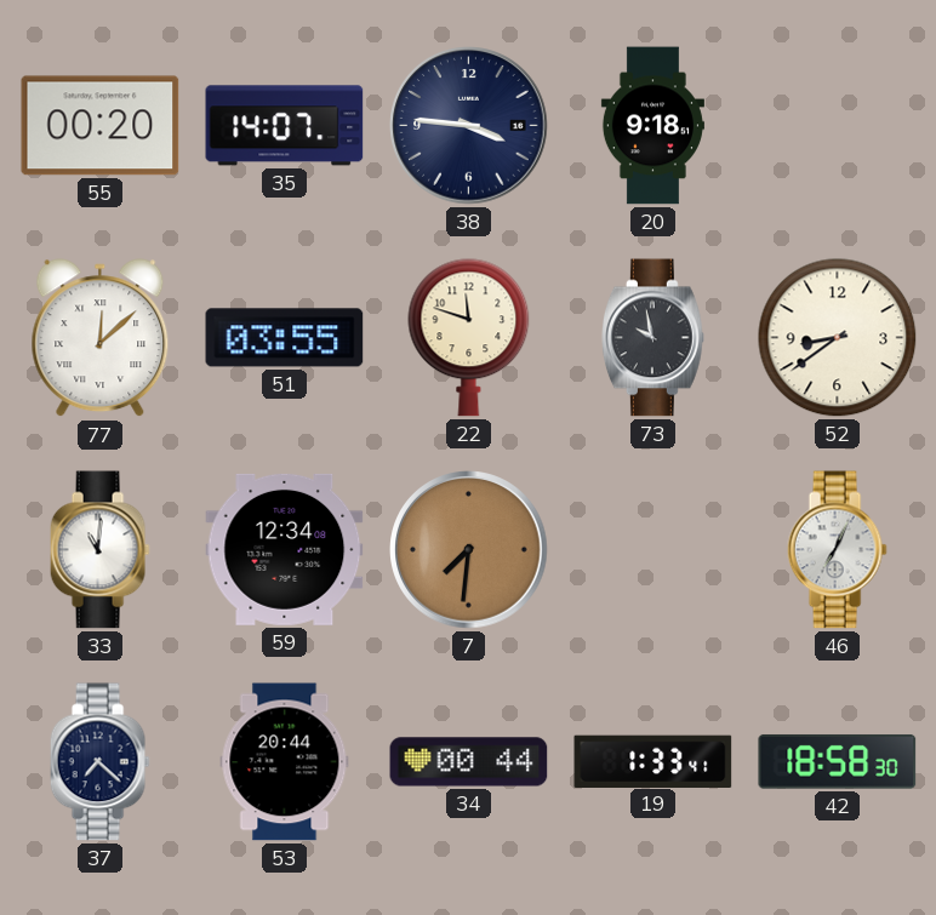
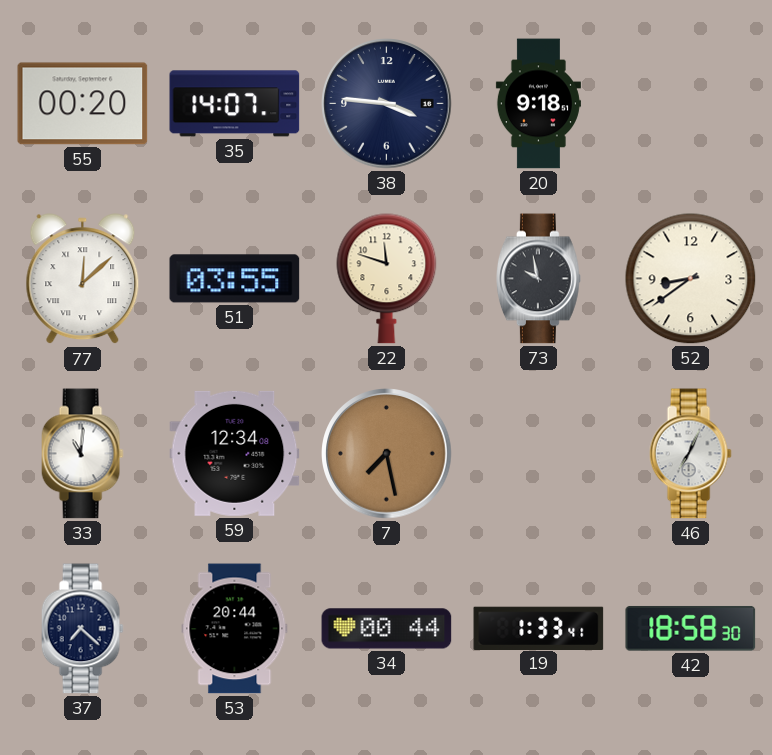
7: 7:31 -> 7:28
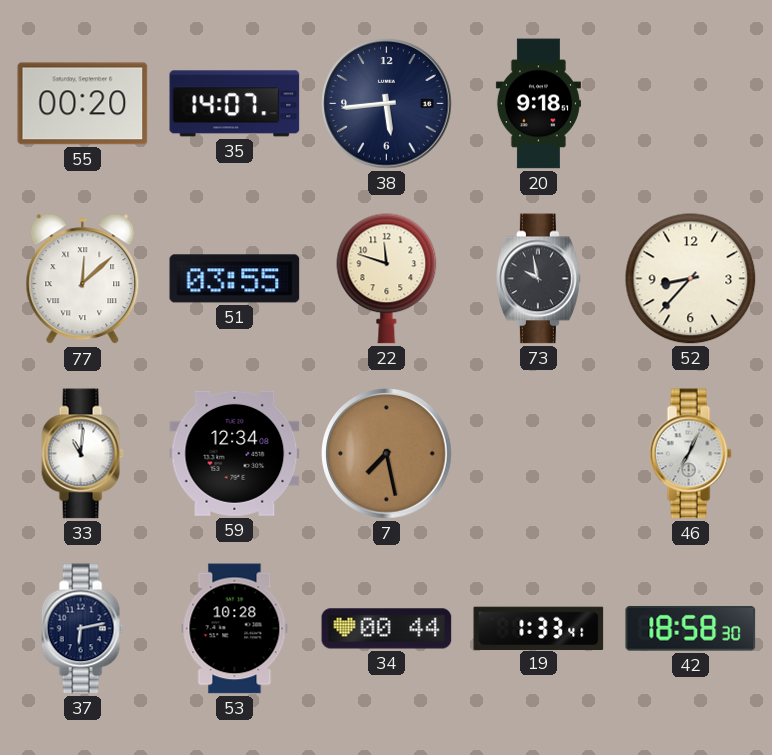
38: 3:46 -> 5:44
52: 8:39 -> 8:37
37: 7:22 -> 6:13
53: 20:44 -> 10:28
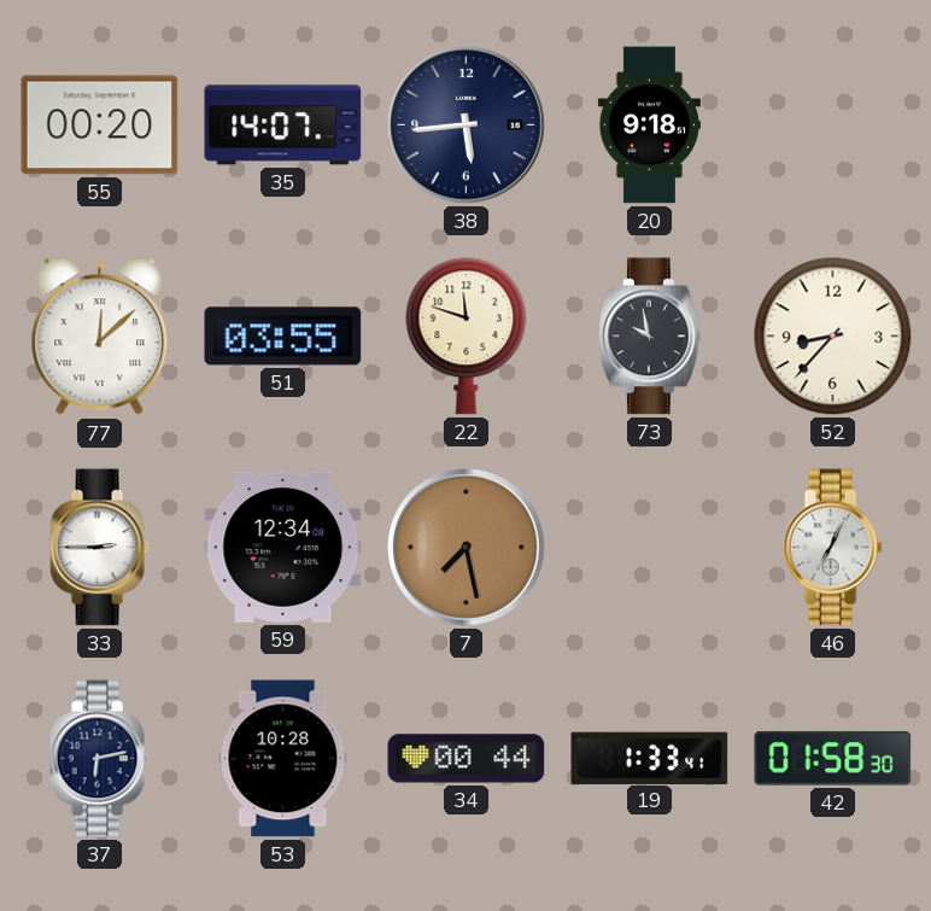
33: 11:01 -> 2:45
42: 18:58 -> 01:58
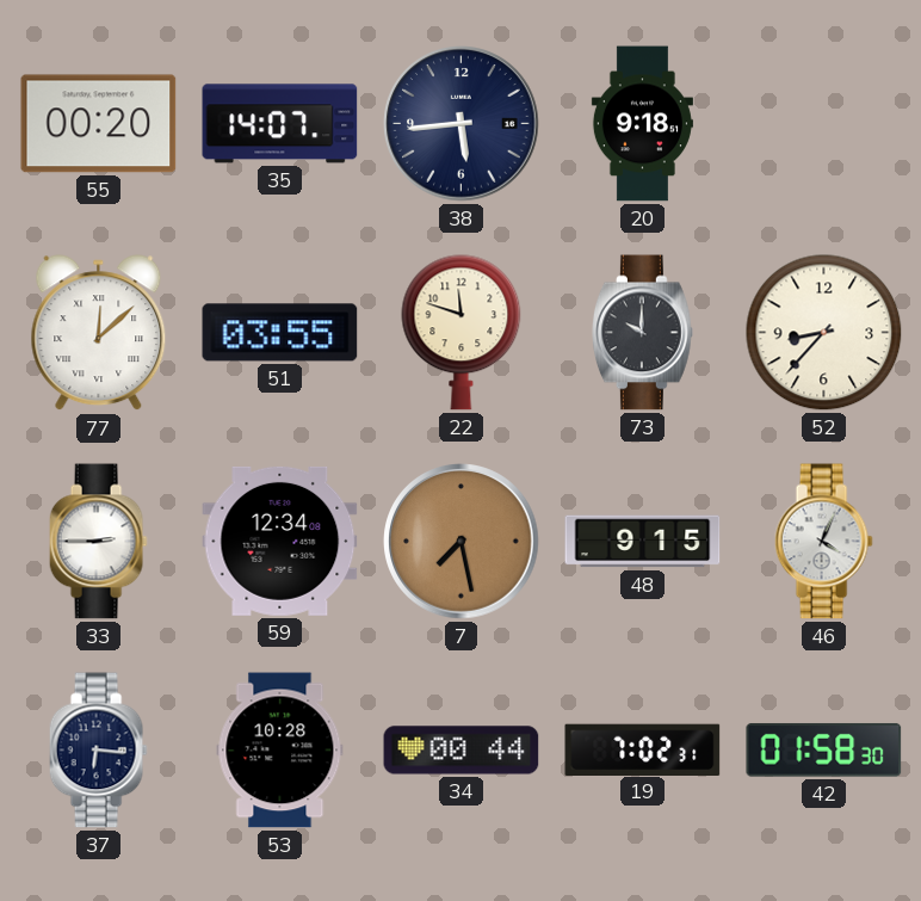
73: 9:58 -> 10:00
48: none -> 9:15
46: 7:04 -> 4:04
37: 6:13 -> 6:16
19: 1:33 -> 7:02
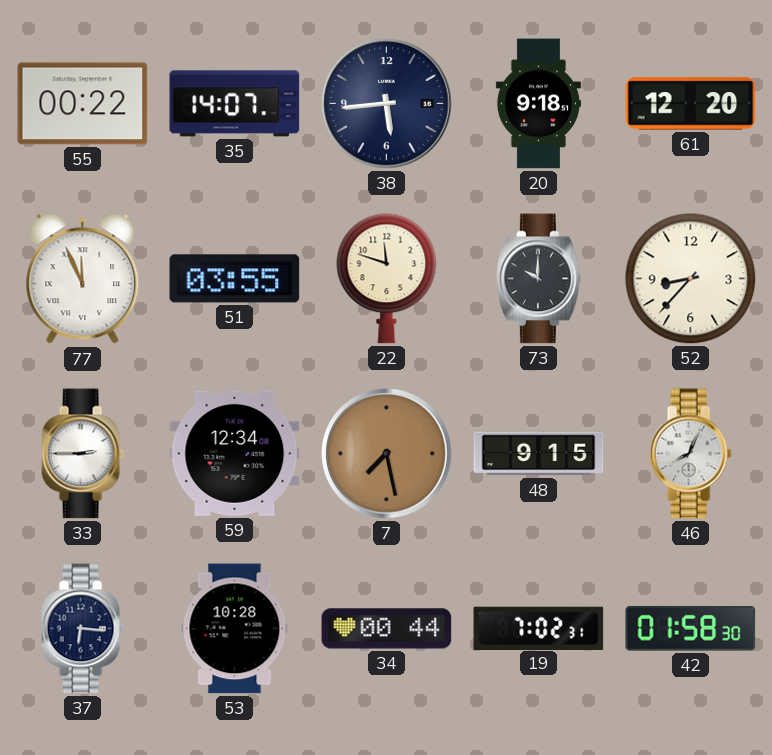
55: 00:20 -> 00:22
61: none -> 12:20
77: 12:08 -> 11:56
46: 4:04 -> 8:04
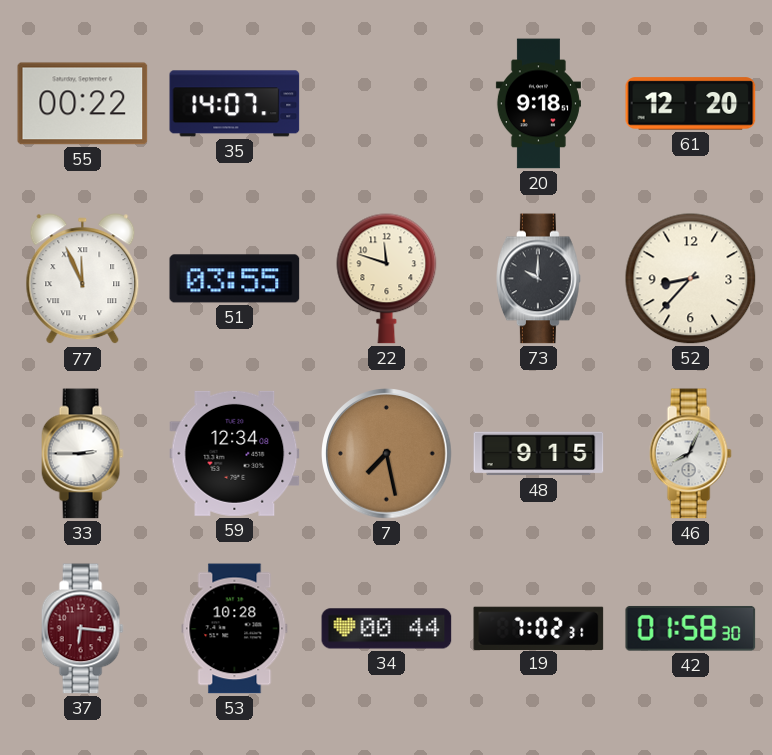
38: 5:44 -> none
37 dial: navy -> burgundy
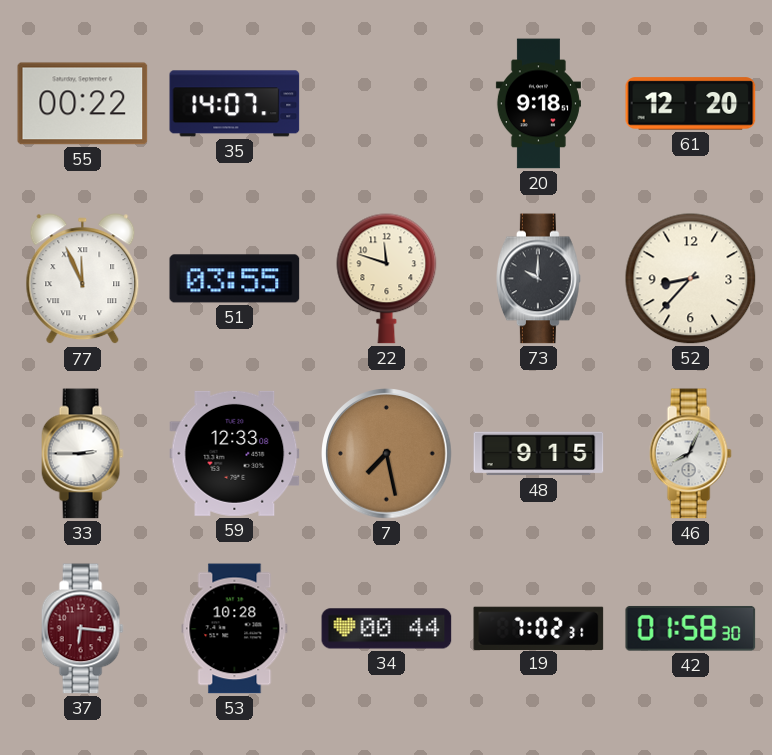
59: 12:34 -> 12:33
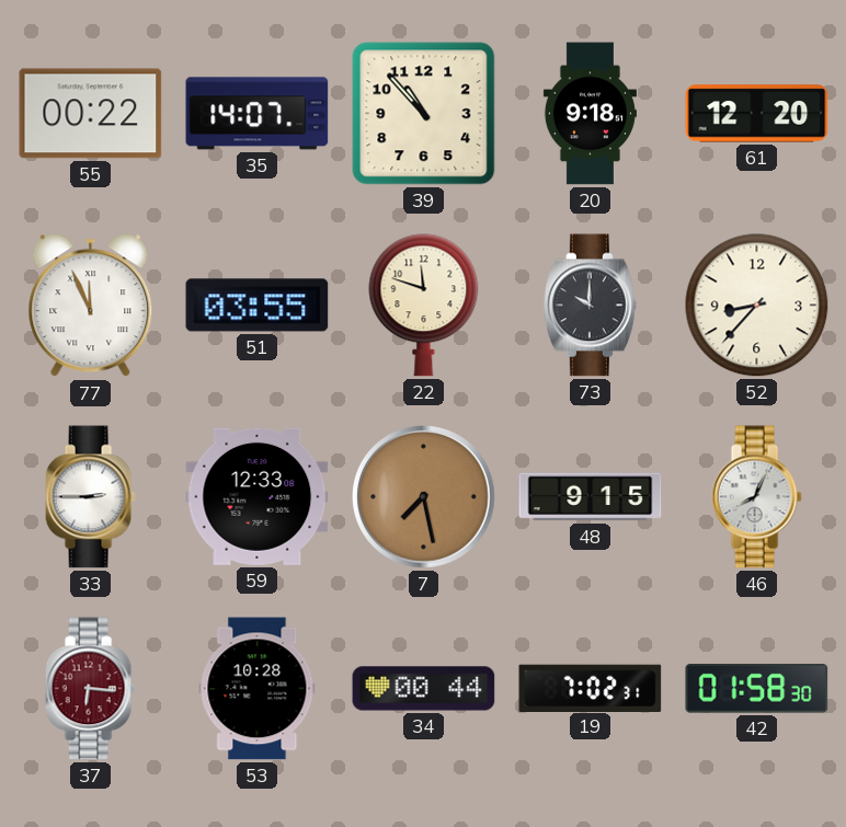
39: none -> 10:53
